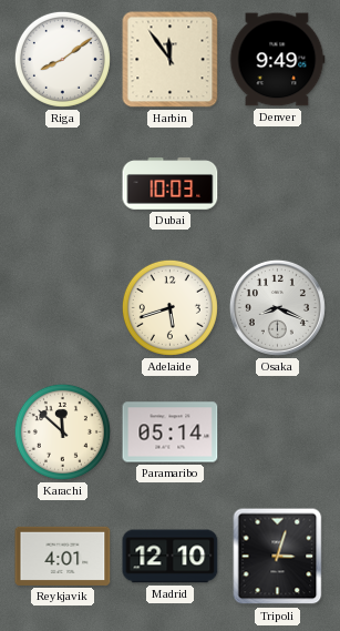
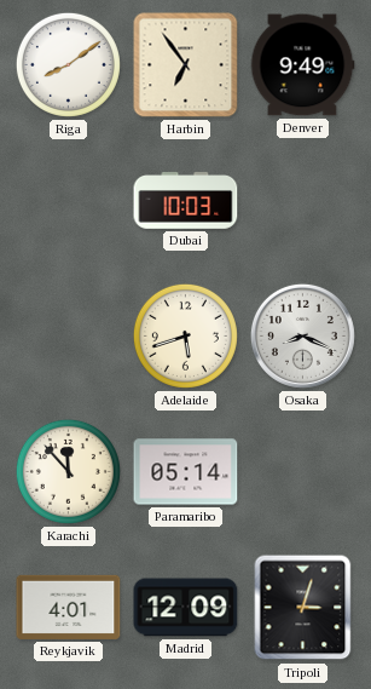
Harbin: 11:54 -> 6:54
Karachi: 11:52 -> 11:53
Madrid: 12:10 -> 12:09
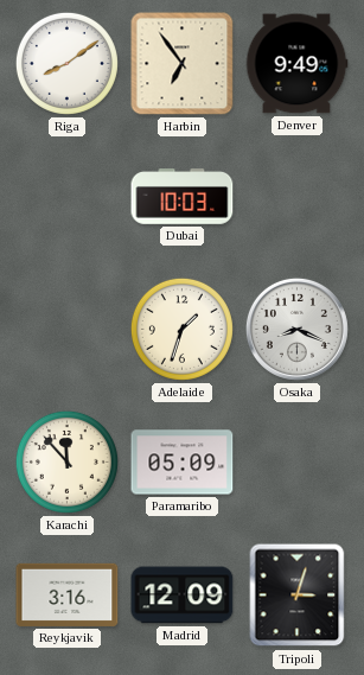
Adelaide: 5:42 -> 1:33
Paramaribo: 05:14 -> 05:09
Reykjavik: 4:01 -> 3:16
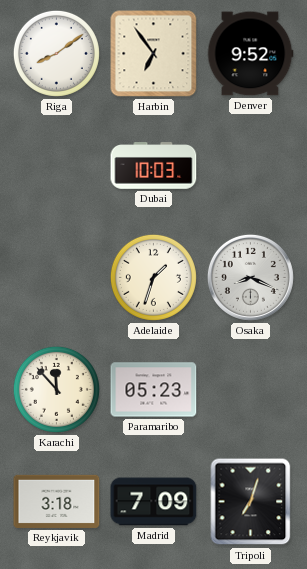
Denver: 9:49 -> 9:52
Paramaribo: 05:09 -> 05:23
Reykjavik: 3:16 -> 3:18
Madrid: 12:09 -> 7:09
Tripoli: 3:03 -> 7:03
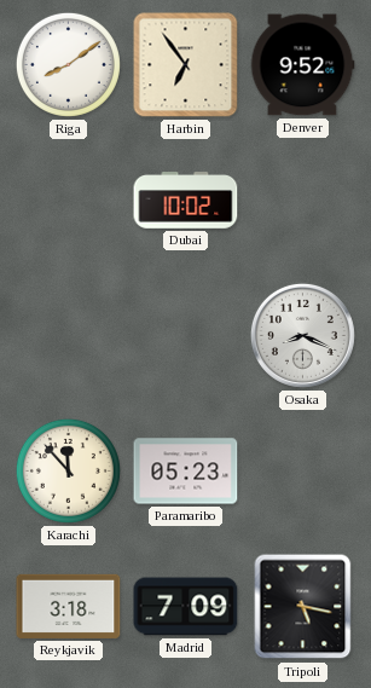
Dubai: 10:03 -> 10:02
Adelaide: 1:33 -> none
Tripoli: 7:03 -> 5:17
